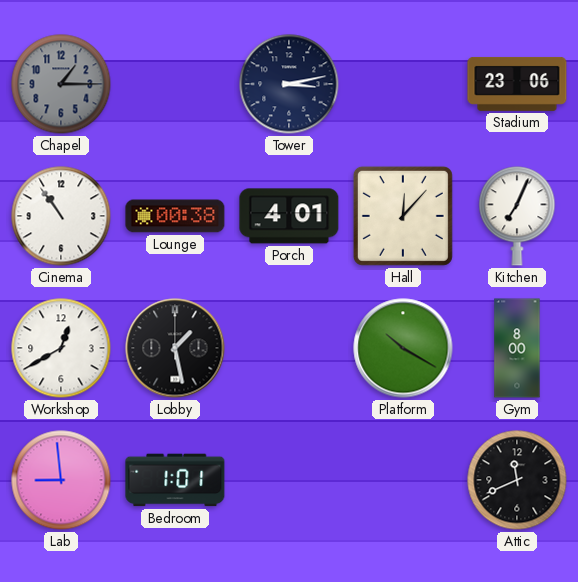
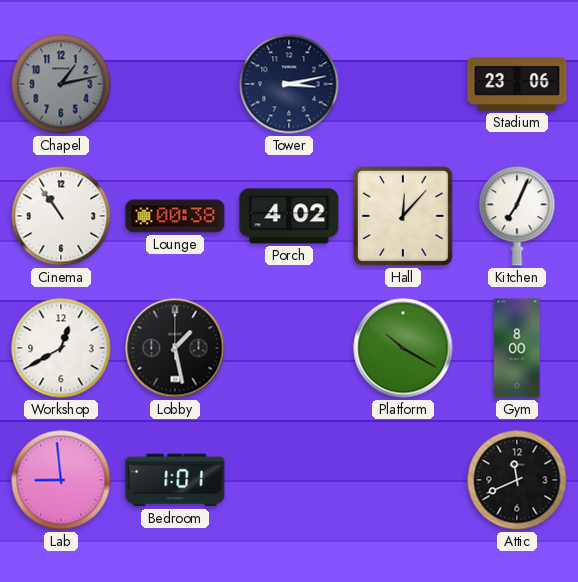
Chapel: 1:15 -> 1:13
Porch: 4:01 -> 4:02
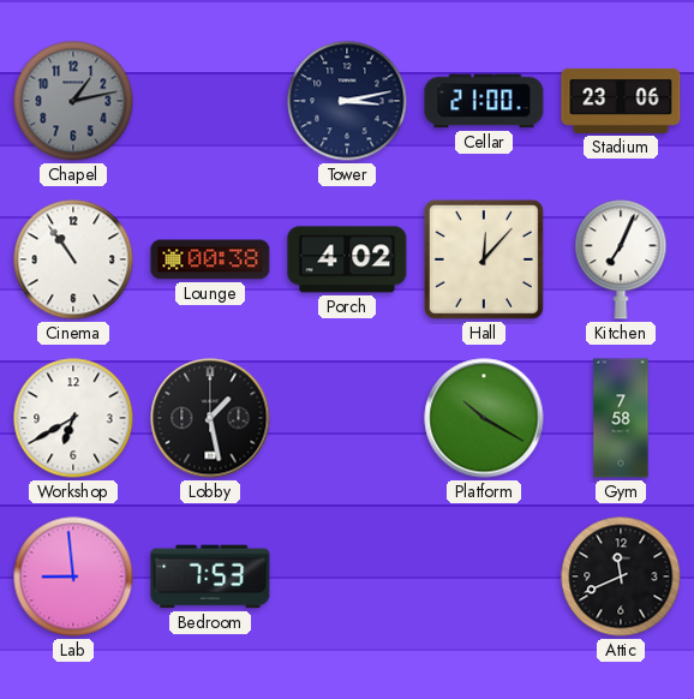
Cellar: none -> 21:00
Workshop: 12:40 -> 6:40
Gym: 8:00 -> 7:58
Bedroom: 1:01 -> 7:53
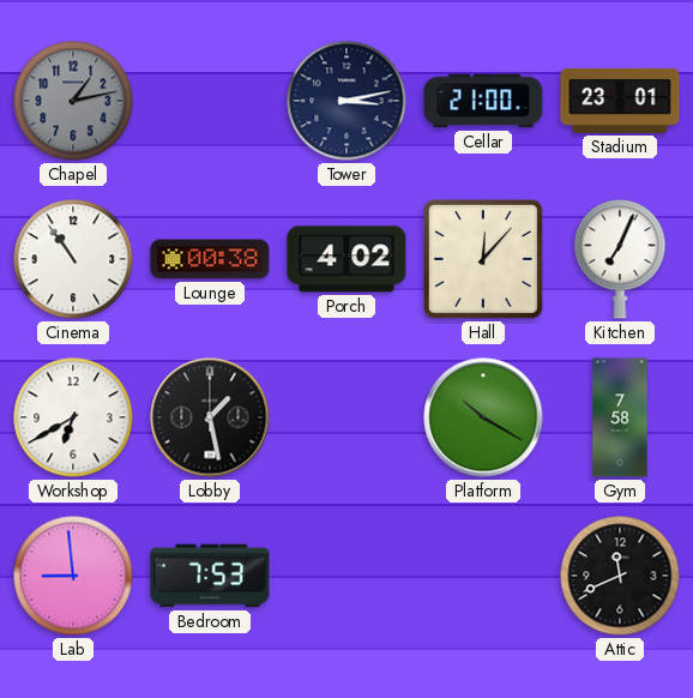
Stadium: 23:06 -> 23:01
